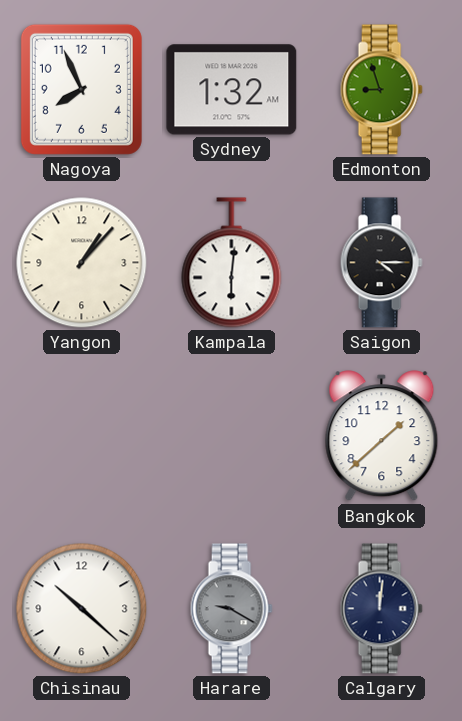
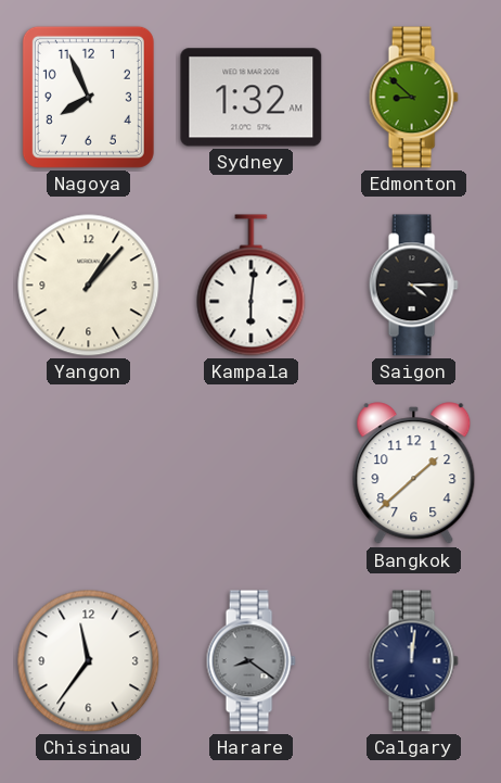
Edmonton: 8:57 -> 8:52
Chisinau: 10:22 -> 11:36
Harare: 9:20 -> 8:21
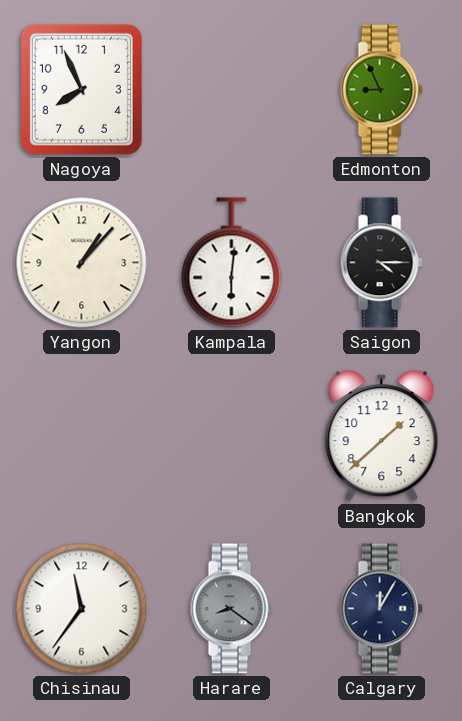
Sydney: 1:32 -> none
Edmonton: 8:52 -> 8:56
Calgary: 12:01 -> 12:05
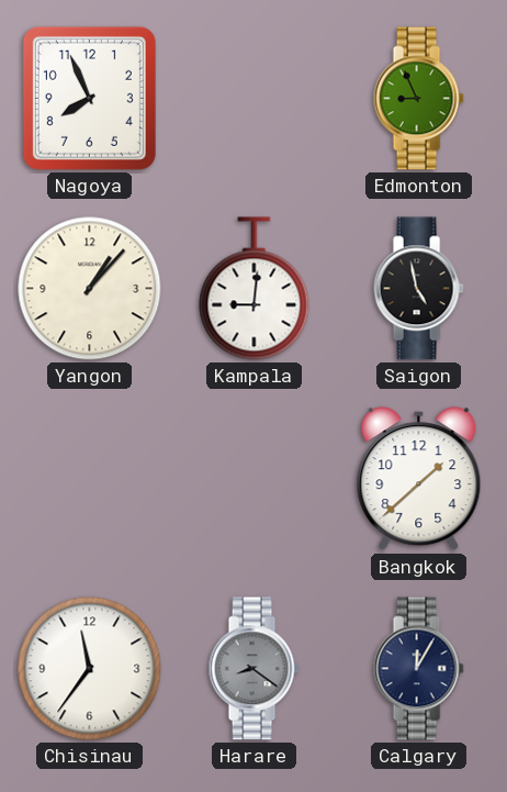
Kampala: 6:01 -> 9:01
Saigon: 4:15 -> 4:58
